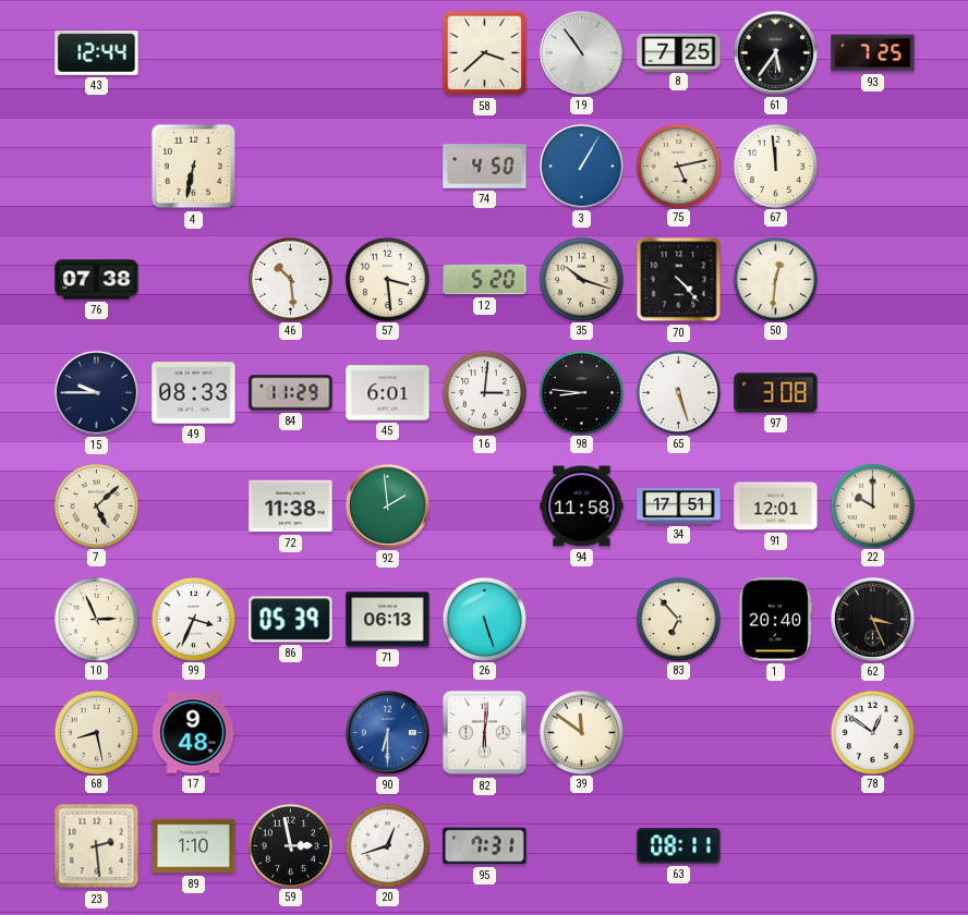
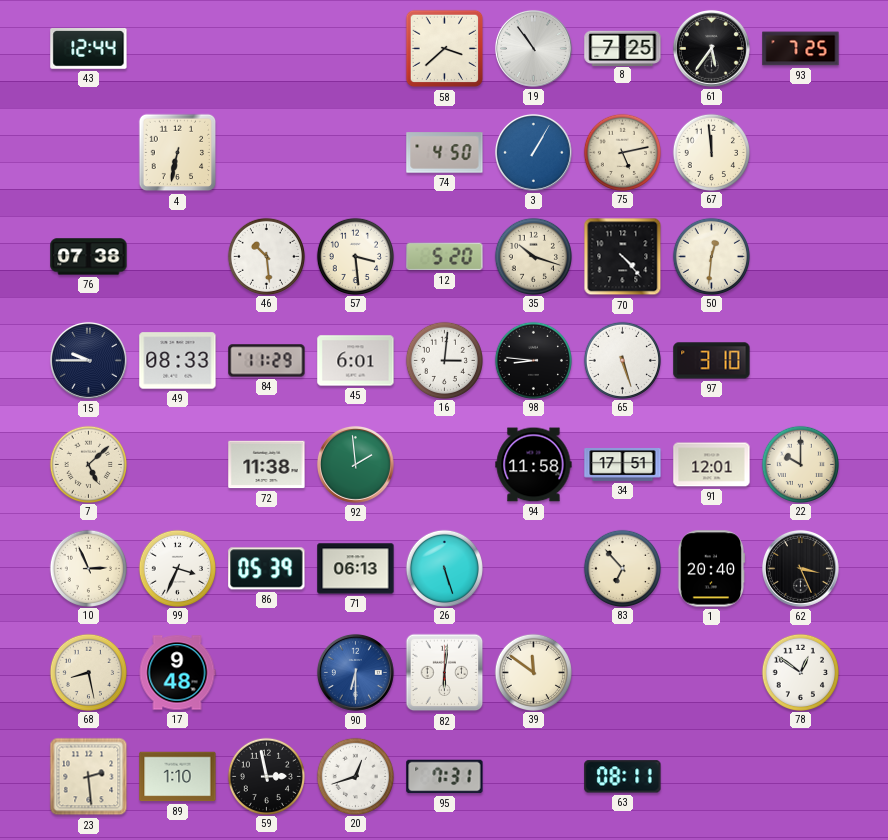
97: 3:08 -> 3:10
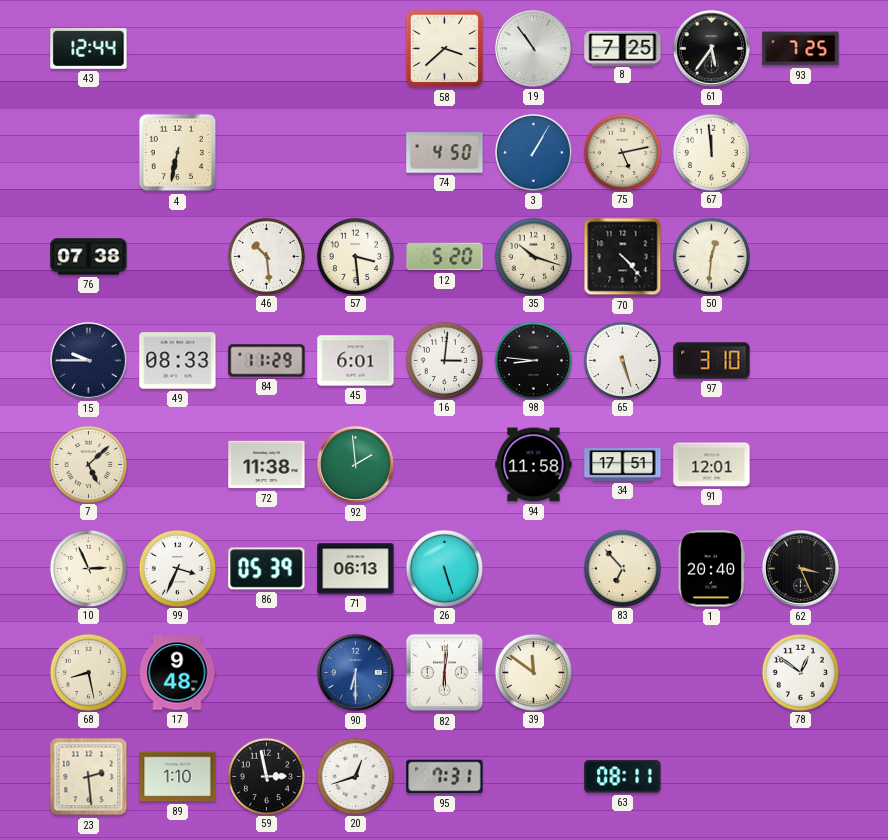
22: 10:00 -> none
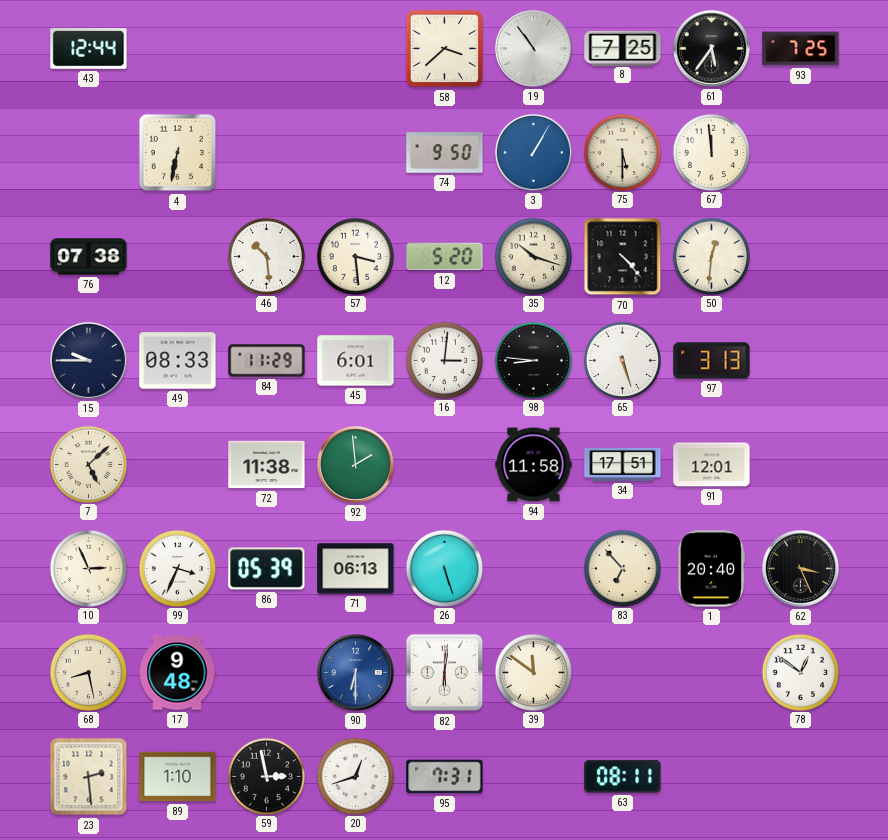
74: 4:50 -> 9:50
75: 5:13 -> 5:30
97: 3:10 -> 3:13
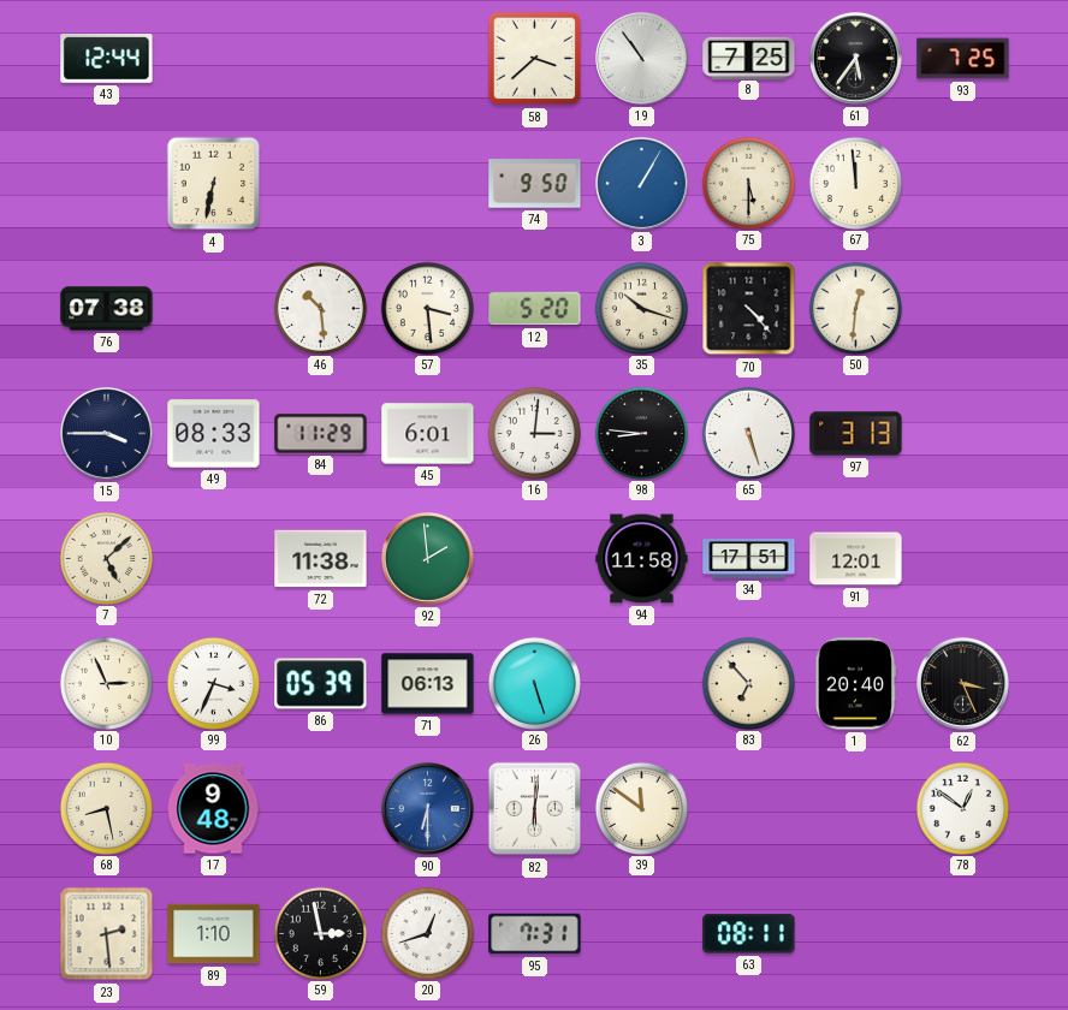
15: 9:45 -> 3:45
